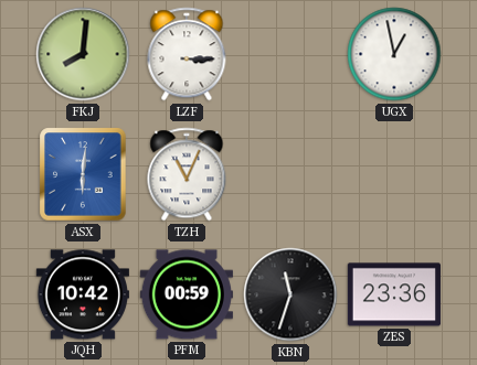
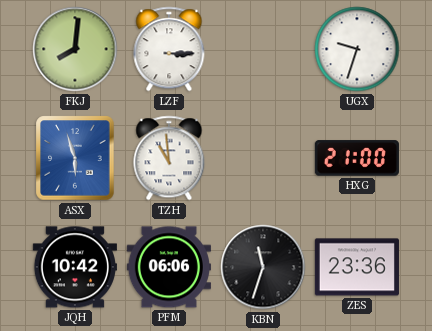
UGX: 12:58 -> 9:33
ASX: 6:01 -> 5:57
TZH: 11:04 -> 10:59
HXG: none -> 21:00
PFM: 00:59 -> 06:06
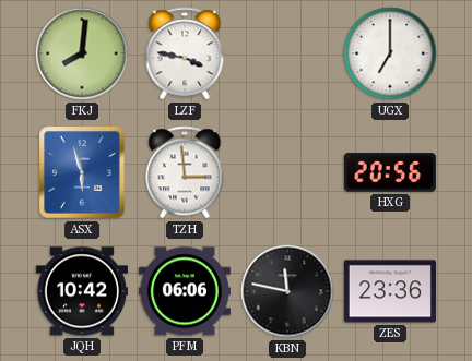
LZF: 3:15 -> 3:47
UGX: 9:33 -> 7:00
TZH: 10:59 -> 2:59
HXG: 21:00 -> 20:56
KBN: 11:33 -> 11:47
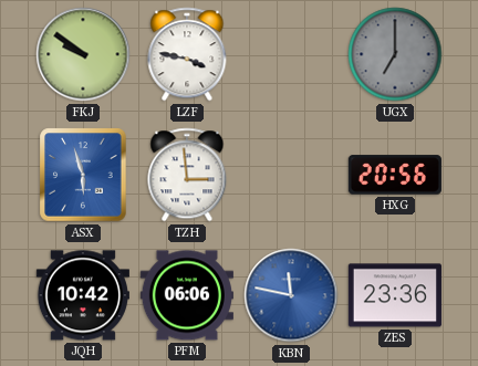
FKJ: 8:01 -> 9:51
UGX dial: white -> grey
KBN dial: black -> blue
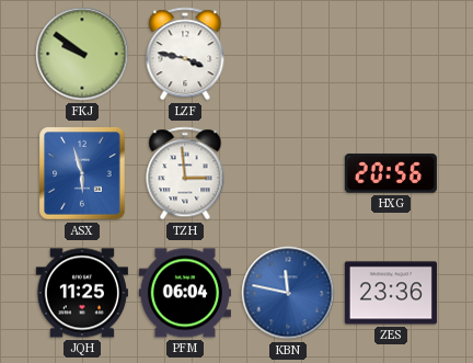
UGX: 7:00 -> none
JQH: 10:42 -> 11:25
PFM: 06:06 -> 06:04
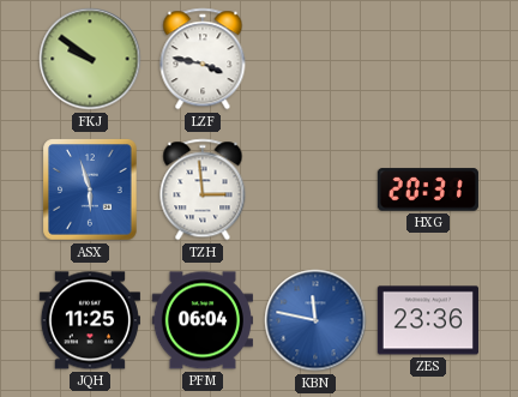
HXG: 20:56 -> 20:31
